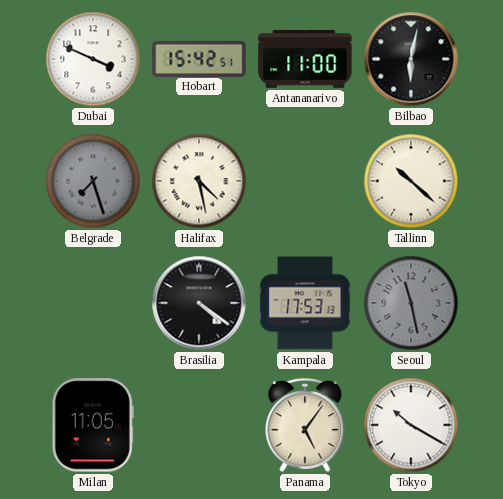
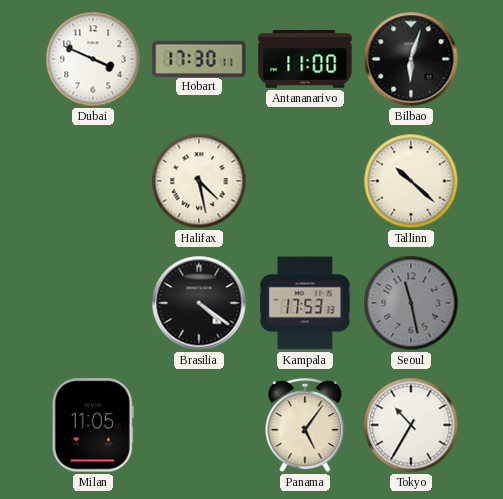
Hobart: 15:42 -> 17:30
Bilbao: 6:02 -> 6:03
Belgrade: 7:27 -> none
Tokyo: 10:20 -> 10:35
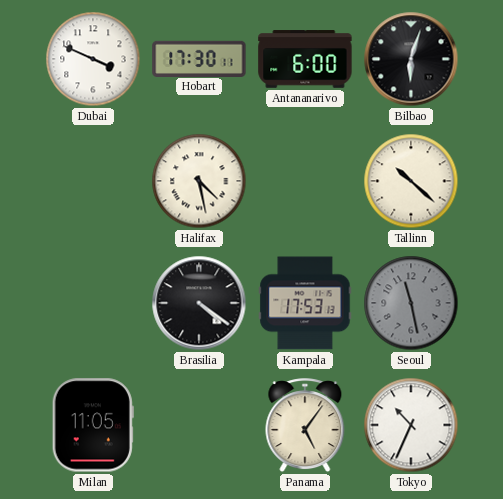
Antananarivo: 11:00 -> 6:00
Tokyo: 10:35 -> 10:34
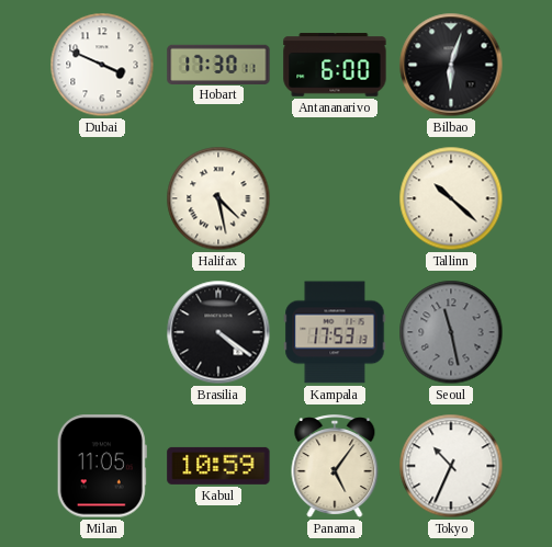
Kabul: none -> 10:59
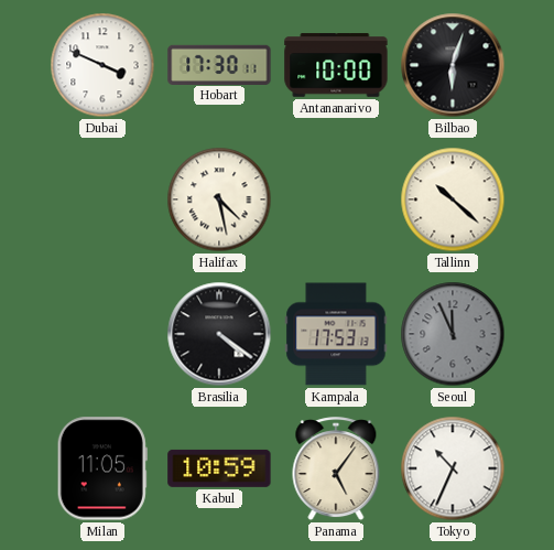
Antananarivo: 6:00 -> 10:00
Seoul: 11:28 -> 11:56
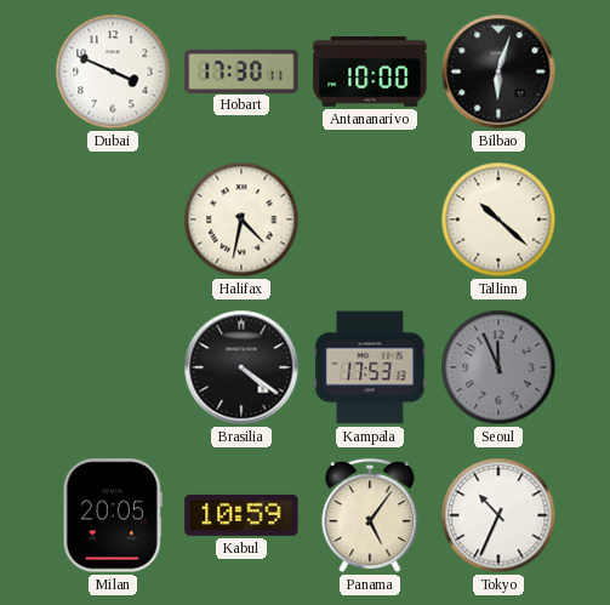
Halifax: 4:28 -> 4:32
Milan: 11:05 -> 20:05
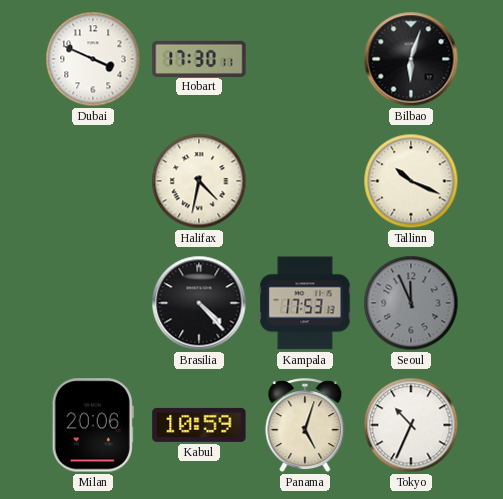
Antananarivo: 10:00 -> none
Tallinn: 10:22 -> 10:19
Brasilia: 4:21 -> 4:23
Milan: 20:05 -> 20:06
Panama: 5:06 -> 5:03
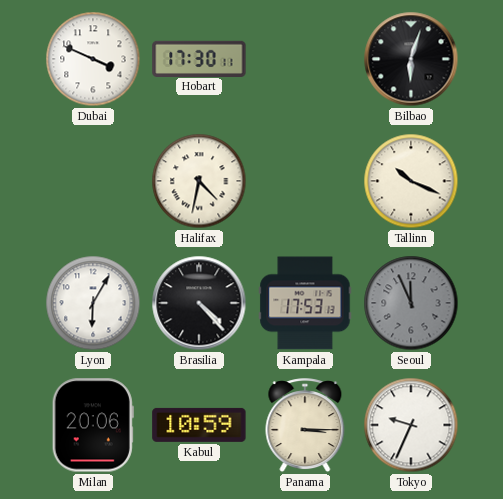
Lyon: none -> 6:05
Panama: 5:03 -> 3:15
Tokyo: 10:34 -> 9:34
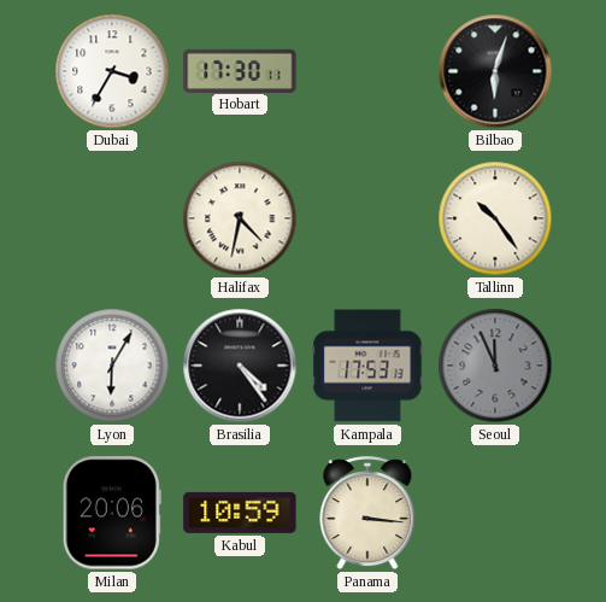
Dubai: 3:49 -> 3:35
Tallinn: 10:19 -> 10:24
Brasilia: 4:23 -> 4:24
Panama: 3:15 -> 3:16
Tokyo: 9:34 -> none
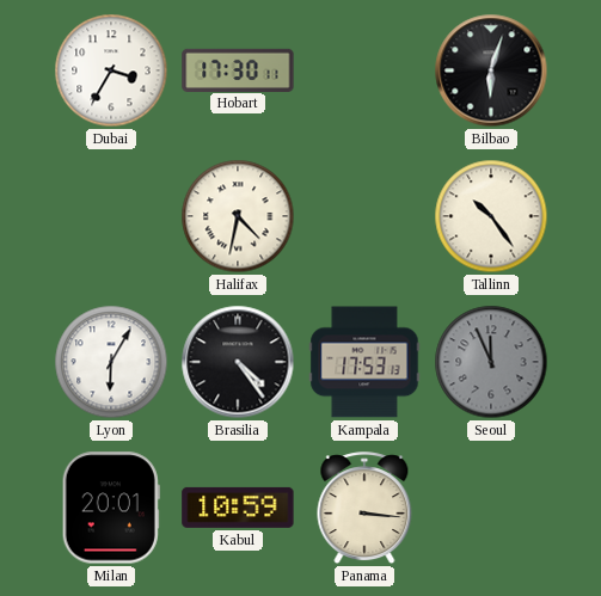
Milan: 20:06 -> 20:01
